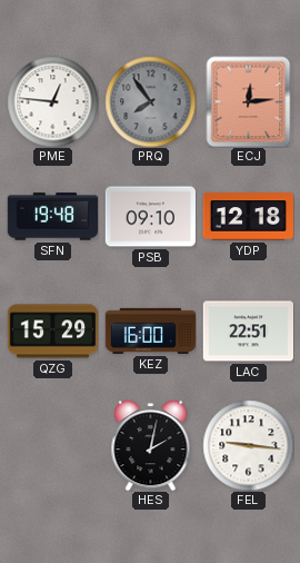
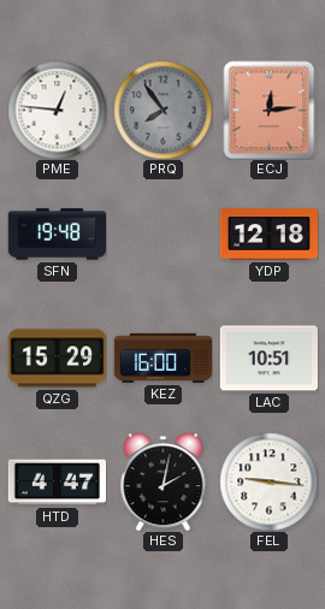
PSB: 09:10 -> none
LAC: 22:51 -> 10:51
HTD: none -> 4:47
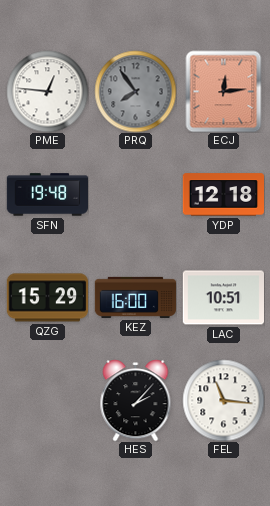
HTD: 4:47 -> none
HES: 2:02 -> 2:07
FEL: 9:16 -> 11:16
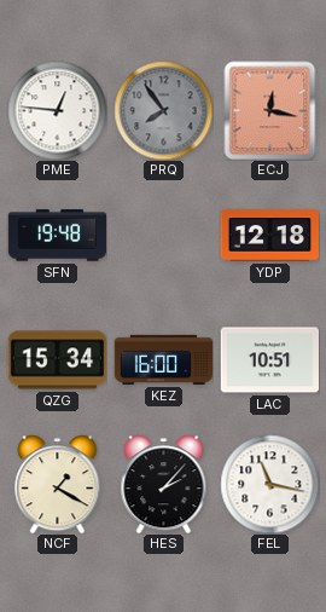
ECJ: 12:14 -> 12:17
QZG: 15:29 -> 15:34
NCF: none -> 1:20
FEL: 11:16 -> 11:17
